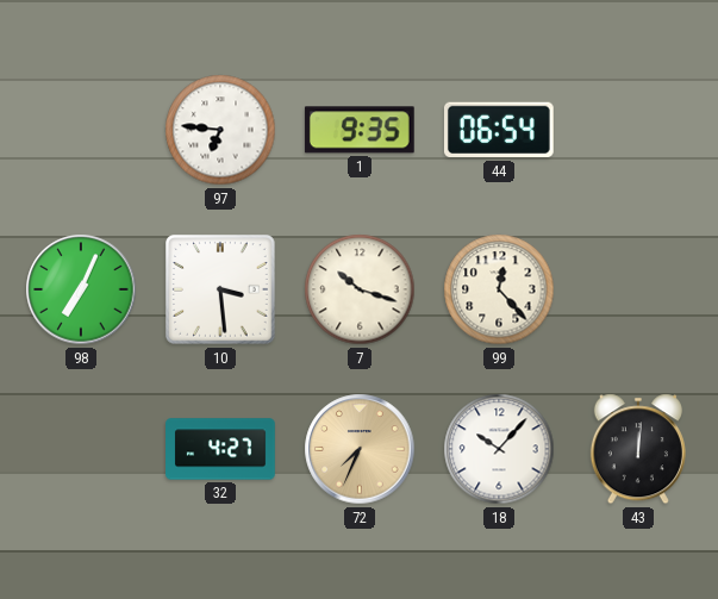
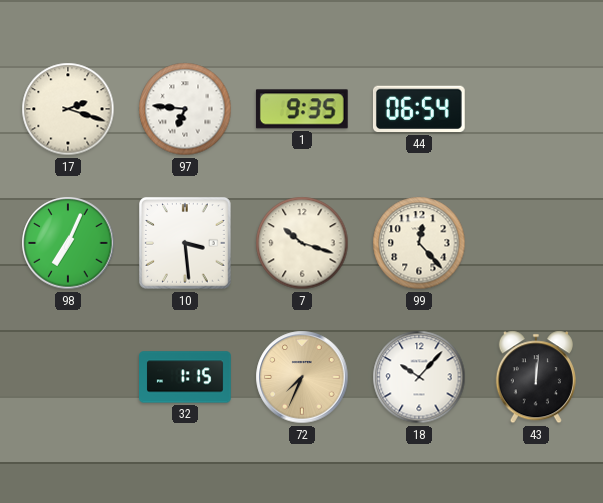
17: none -> 2:18
32: 4:27 -> 1:15
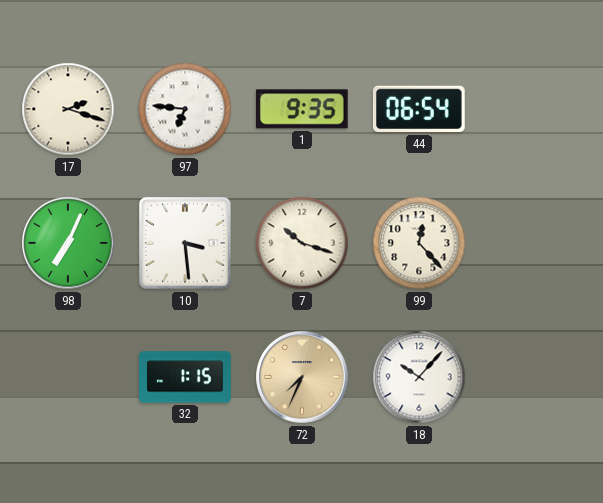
43: 12:01 -> none
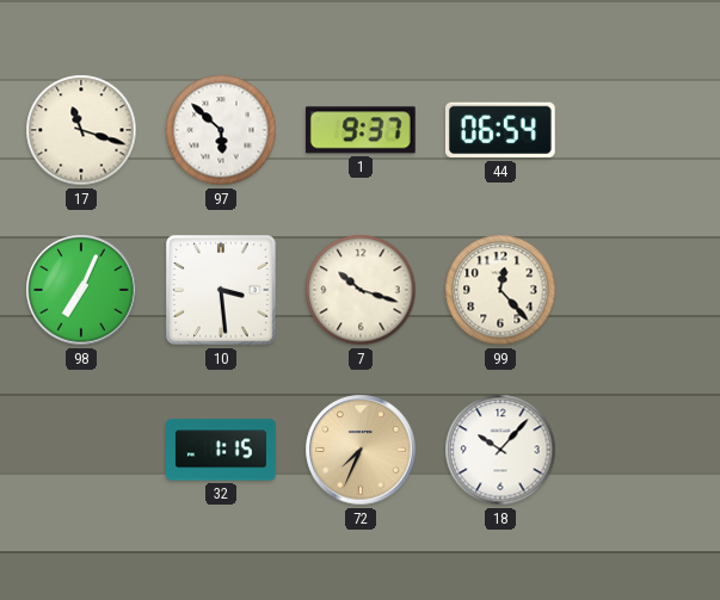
17: 2:18 -> 11:18
97: 6:46 -> 5:52
1: 9:35 -> 9:37
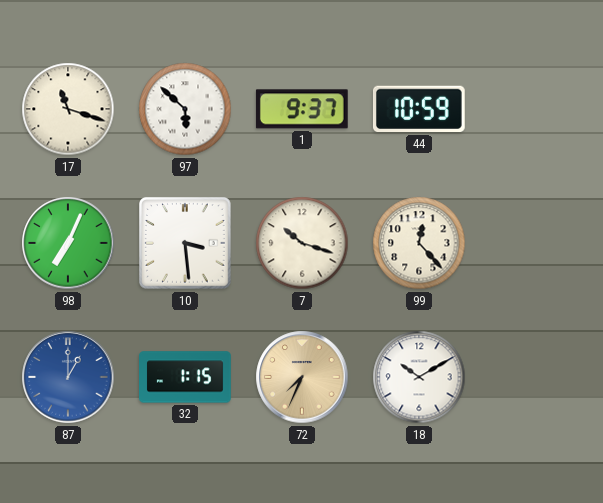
44: 06:54 -> 10:59
87: none -> 1:00
18: 10:07 -> 10:10
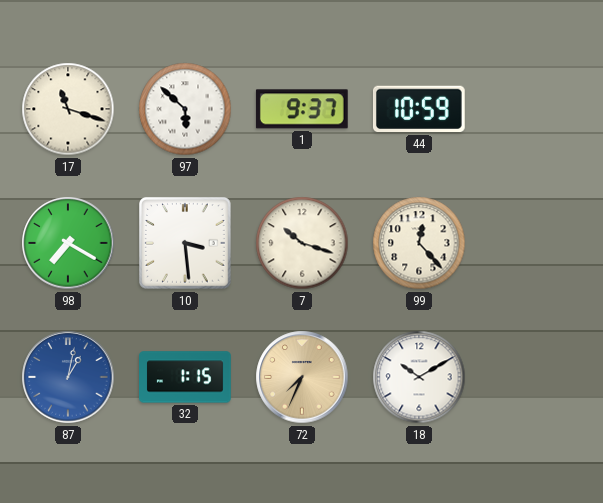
98: 7:04 -> 7:20
87: 1:00 -> 1:02
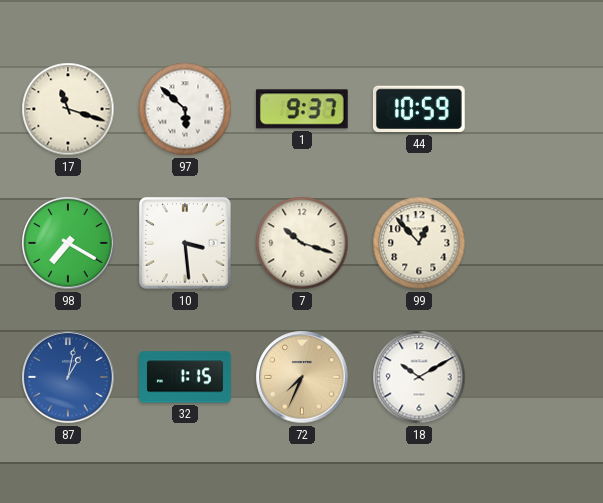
99: 12:23 -> 12:53
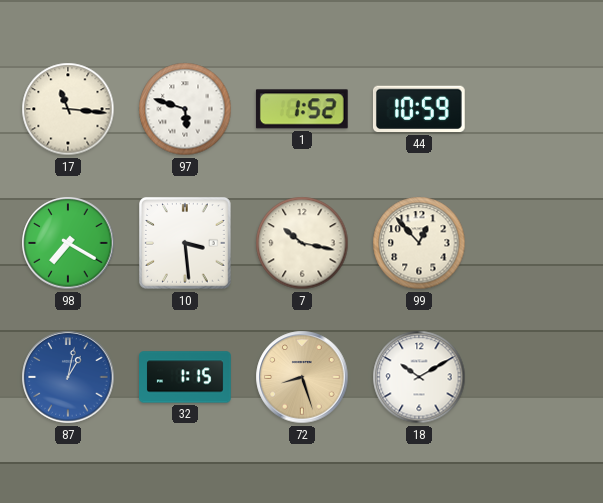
17: 11:18 -> 11:16
97: 5:52 -> 5:48
1: 9:37 -> 1:52
7: 10:18 -> 10:17
72: 7:34 -> 8:27
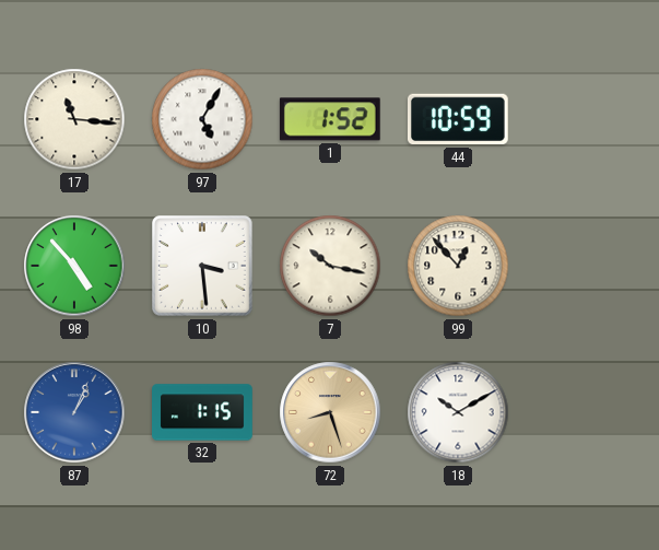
97: 5:48 -> 5:05
98: 7:20 -> 4:53
87: 1:02 -> 1:04
